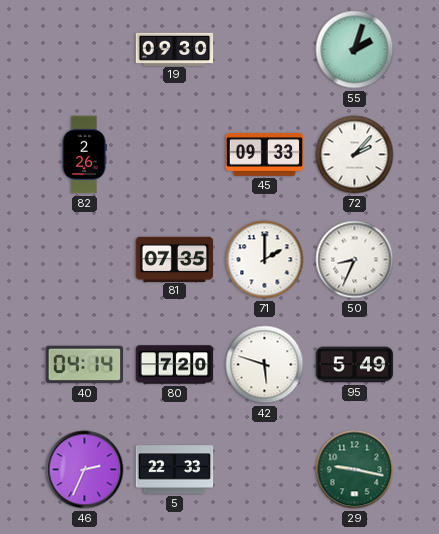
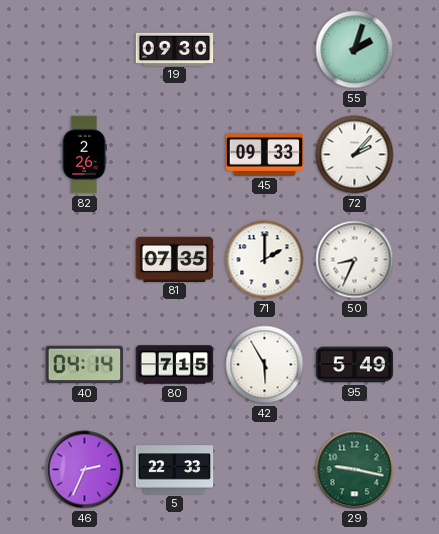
80: 7:20 -> 7:15
42: 5:48 -> 5:55
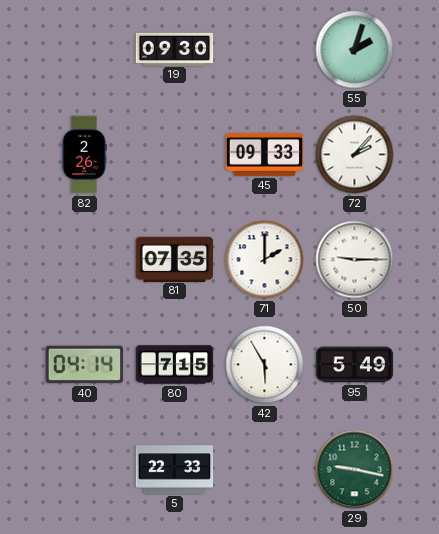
50: 8:34 -> 9:15
46: 2:34 -> none
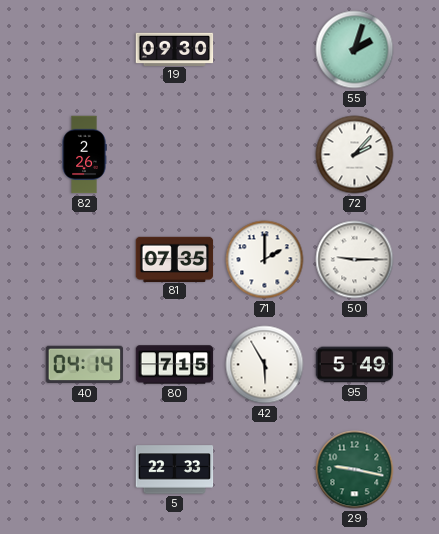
45: 09:33 -> none
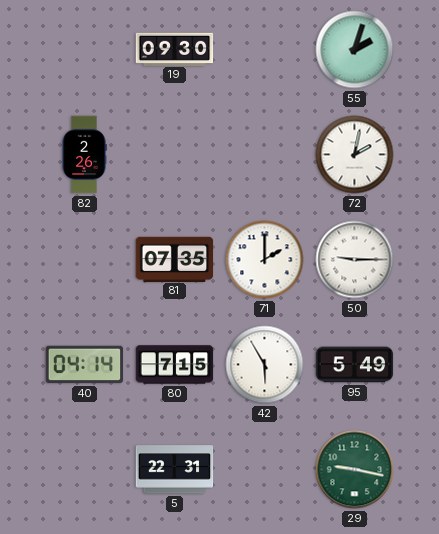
72: 2:07 -> 2:02
5: 22:33 -> 22:31
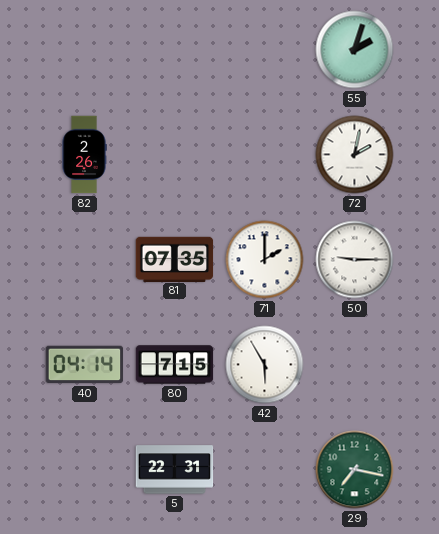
19: 09:30 -> none
95: 5:49 -> none
29: 9:17 -> 7:17
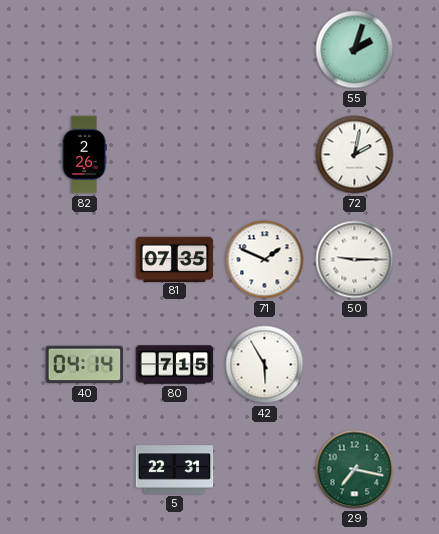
71: 2:00 -> 1:49
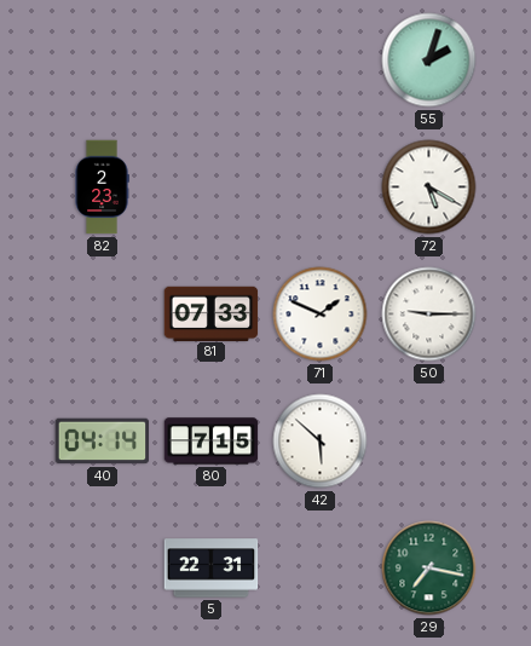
82: 2:26 -> 2:23
72: 2:02 -> 5:20
81: 07:35 -> 07:33
42: 5:55 -> 5:52
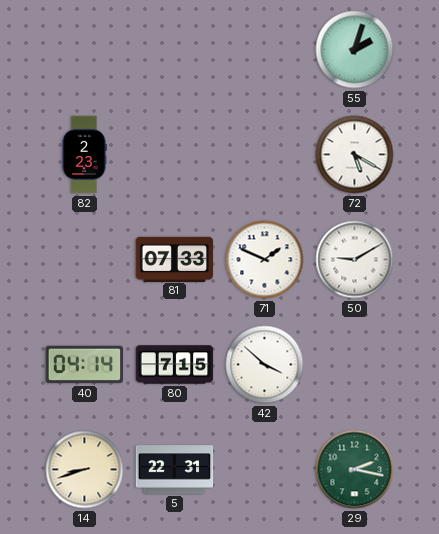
50: 9:15 -> 9:10
42: 5:52 -> 3:52
14: none -> 8:42
29: 7:17 -> 2:17
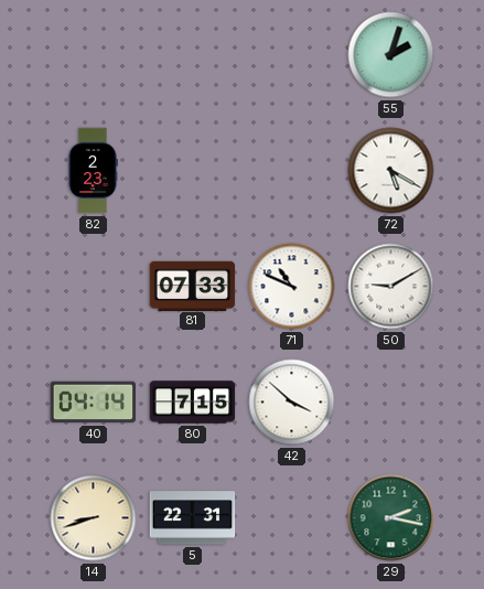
71: 1:49 -> 10:49
